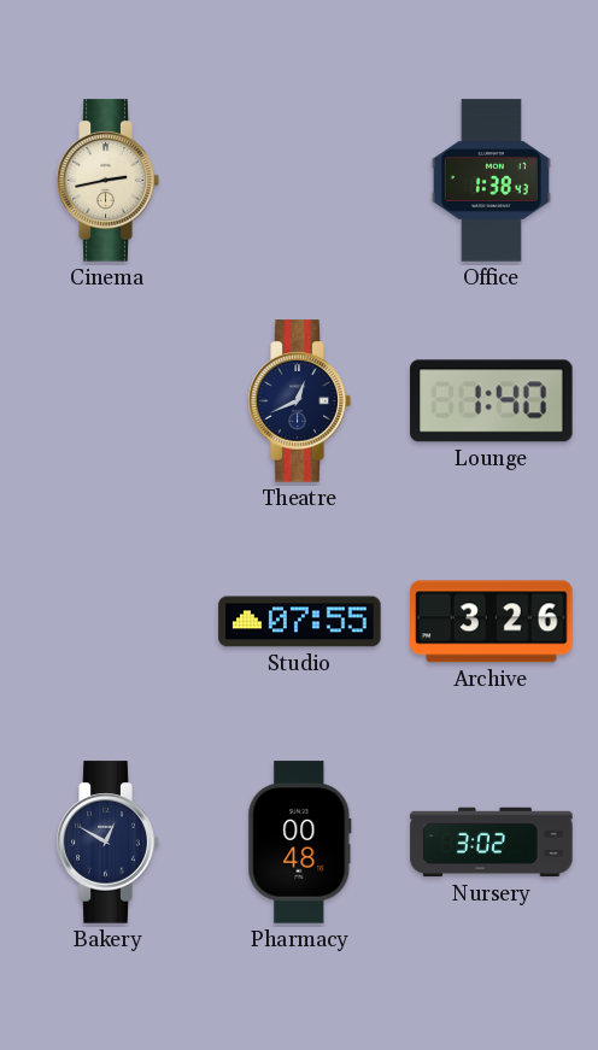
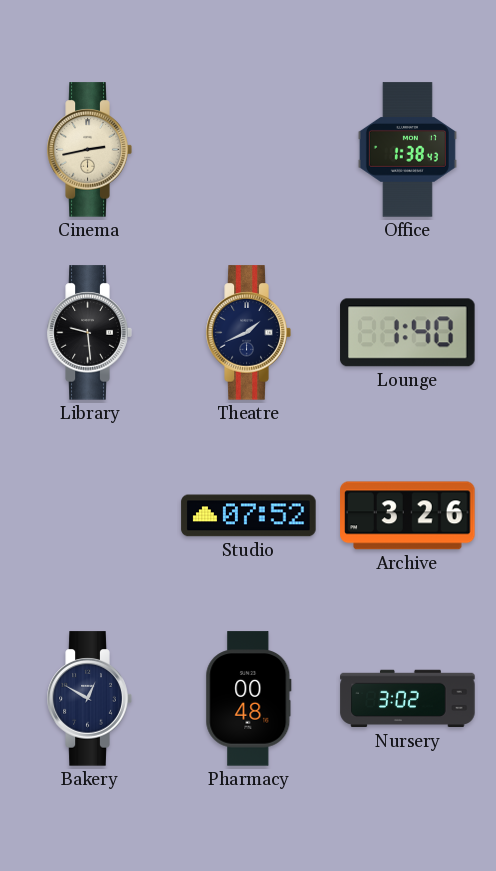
Library: none -> 9:29
Theatre: 12:41 -> 1:41
Studio: 07:55 -> 07:52
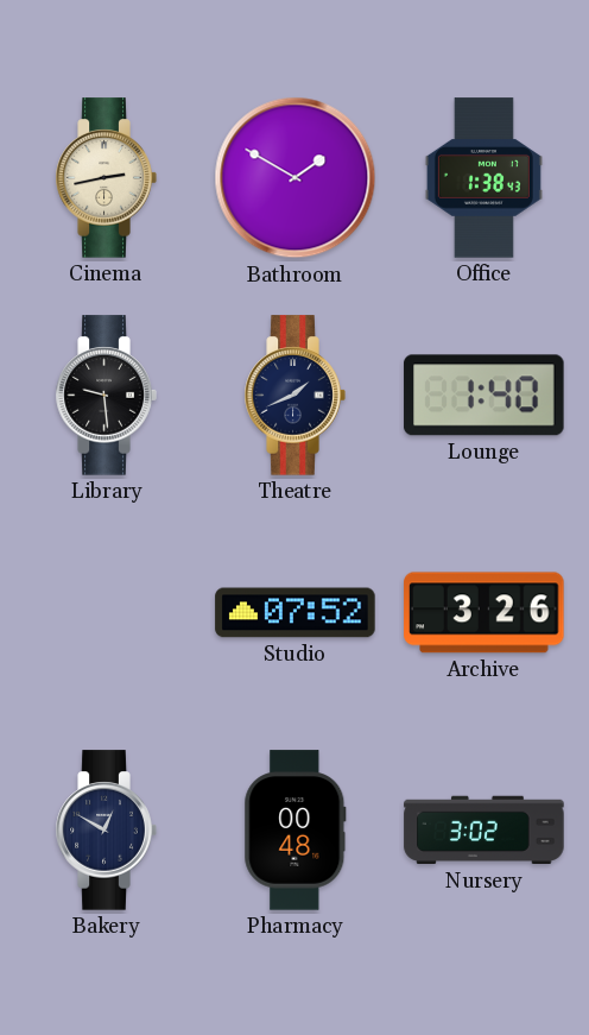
Bathroom: none -> 1:50
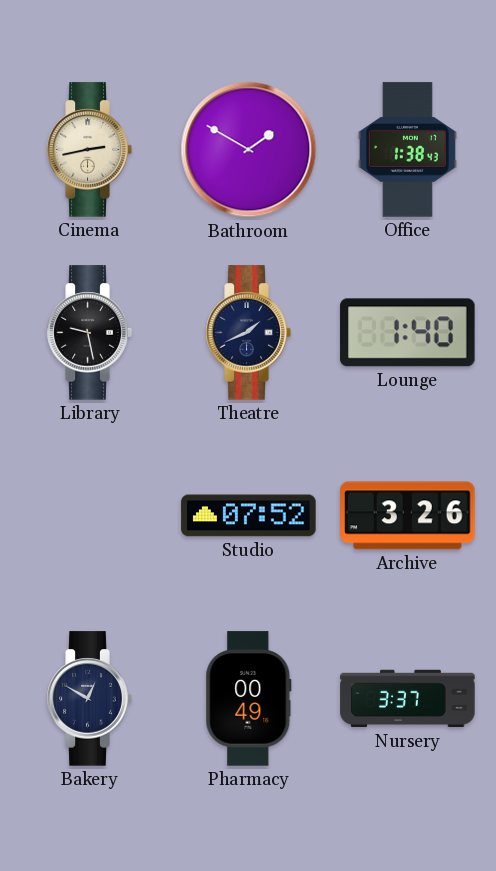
Library: 9:29 -> 9:28
Pharmacy: 00:48 -> 00:49
Nursery: 3:02 -> 3:37
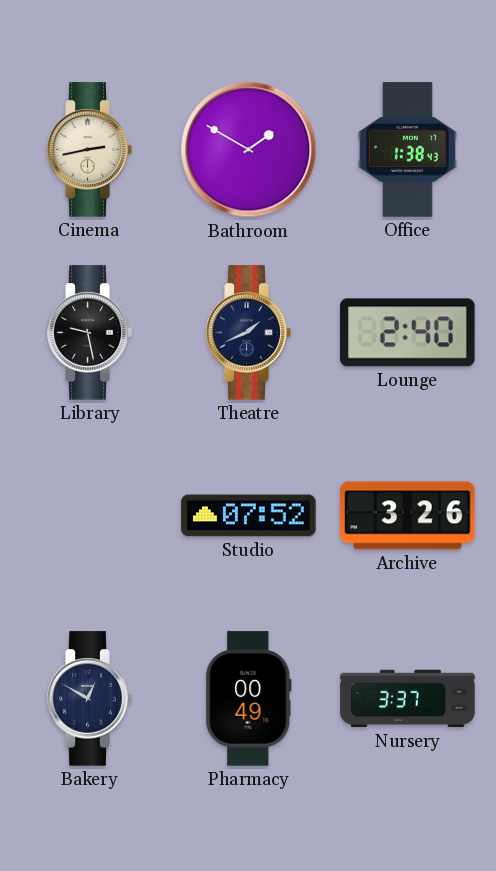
Lounge: 1:40 -> 2:40
